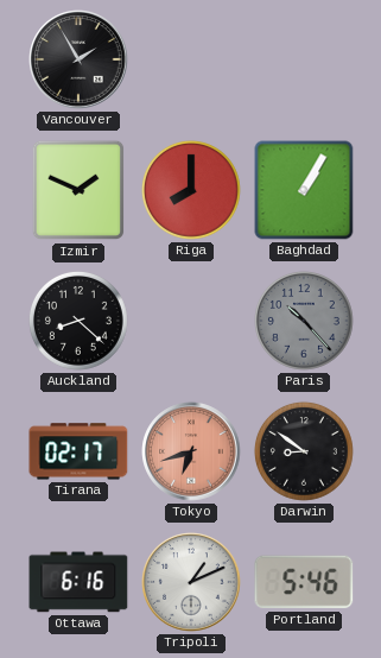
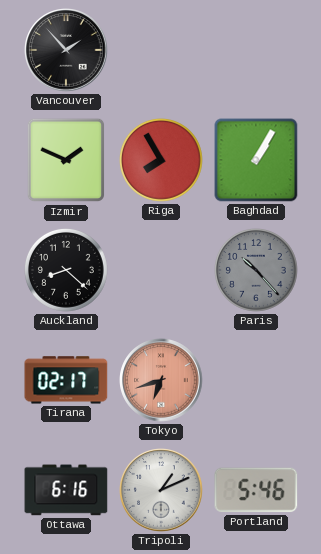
Vancouver: 1:55 -> 1:53
Riga: 8:00 -> 7:55
Darwin: 8:51 -> none
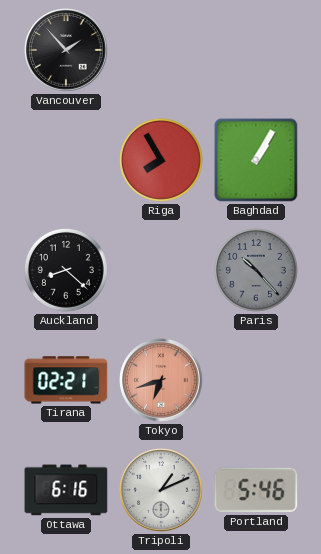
Izmir: 1:49 -> none
Tirana: 02:17 -> 02:21
